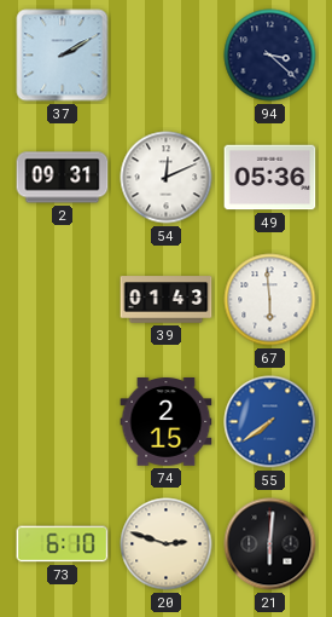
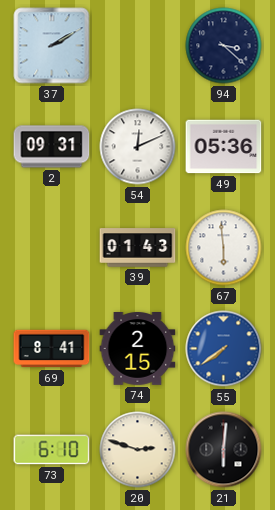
69: none -> 8:41
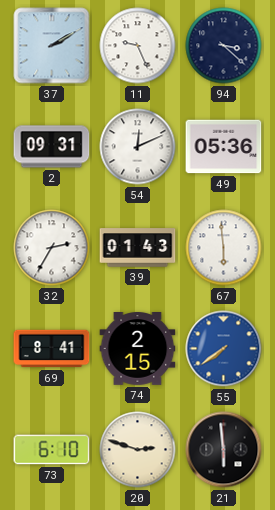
11: none -> 9:26
32: none -> 2:35
21: 6:01 -> 5:59
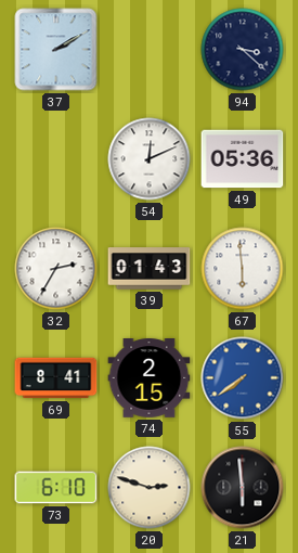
11: 9:26 -> none
2: 09:31 -> none
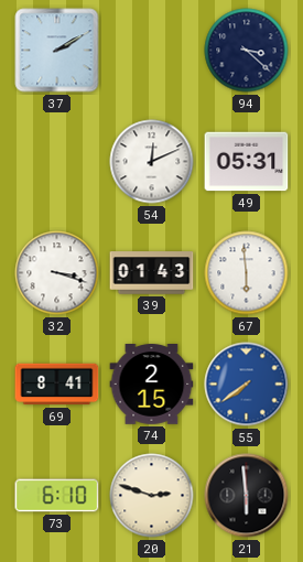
49: 05:36 -> 05:31
32: 2:35 -> 3:18
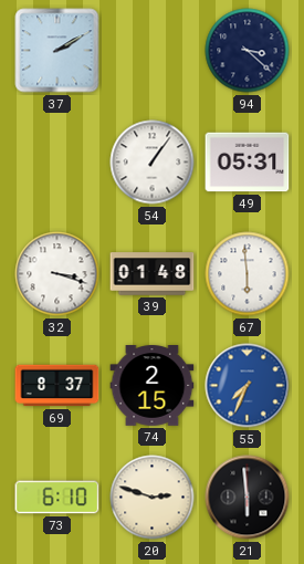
54: 12:11 -> 1:06
39: 01:43 -> 01:48
69: 8:41 -> 8:37
55: 7:39 -> 7:34
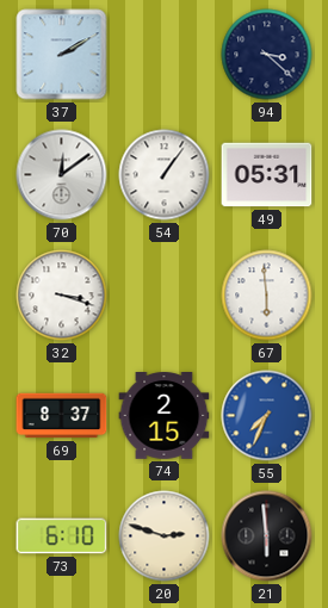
70: none -> 12:09
39: 01:48 -> none
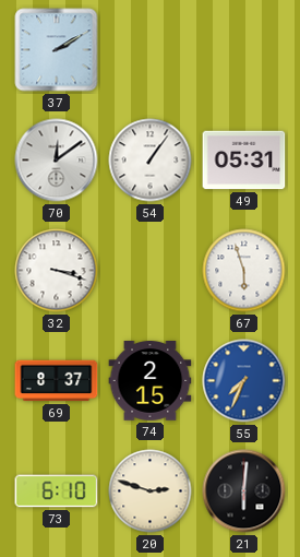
94: 3:22 -> none
67: 5:59 -> 5:57
21: 5:59 -> 6:01
